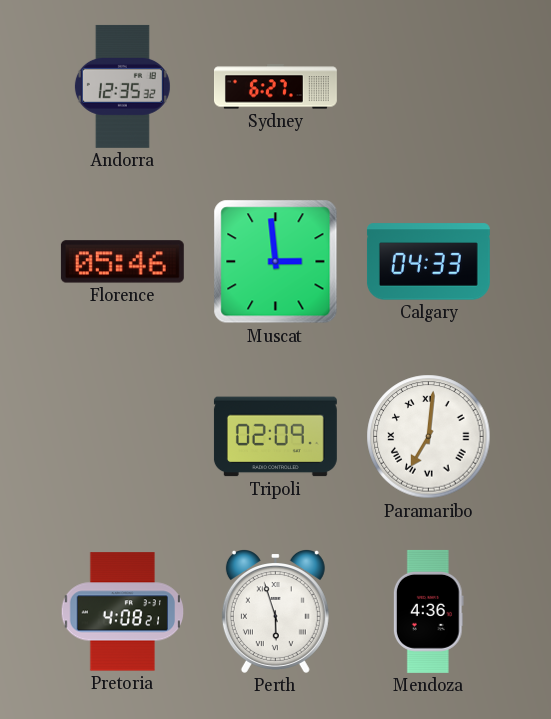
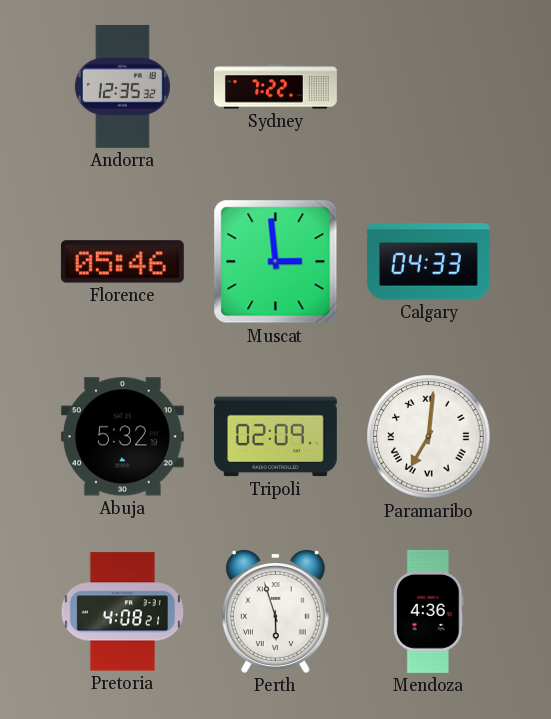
Sydney: 6:27 -> 7:22
Abuja: none -> 5:32
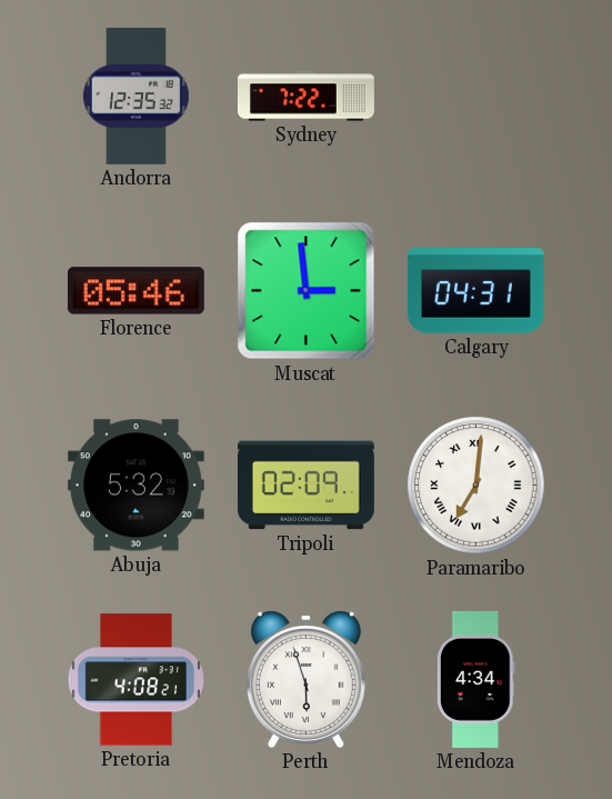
Calgary: 04:33 -> 04:31
Mendoza: 4:36 -> 4:34
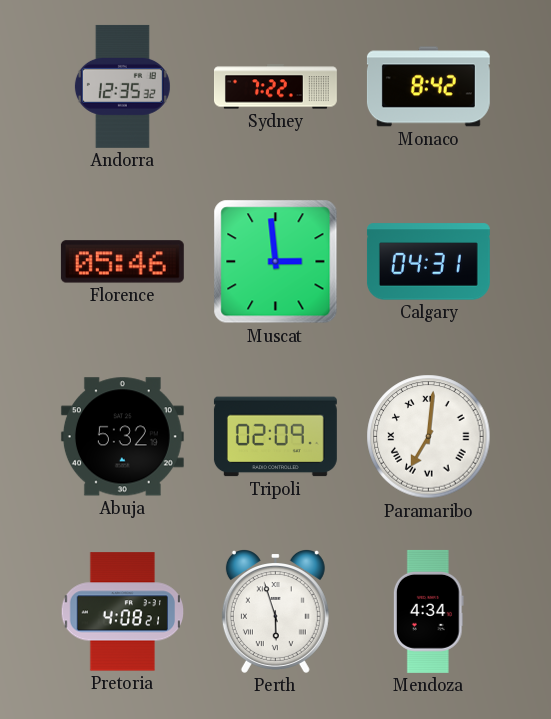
Monaco: none -> 8:42
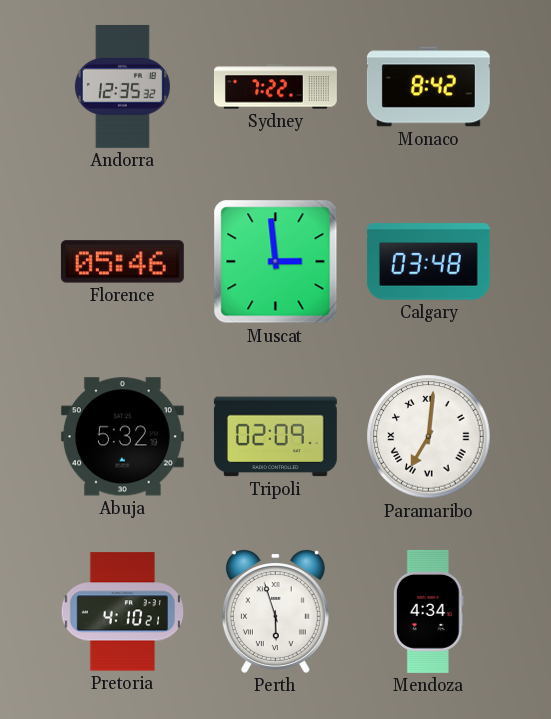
Calgary: 04:31 -> 03:48
Pretoria: 4:08 -> 4:10
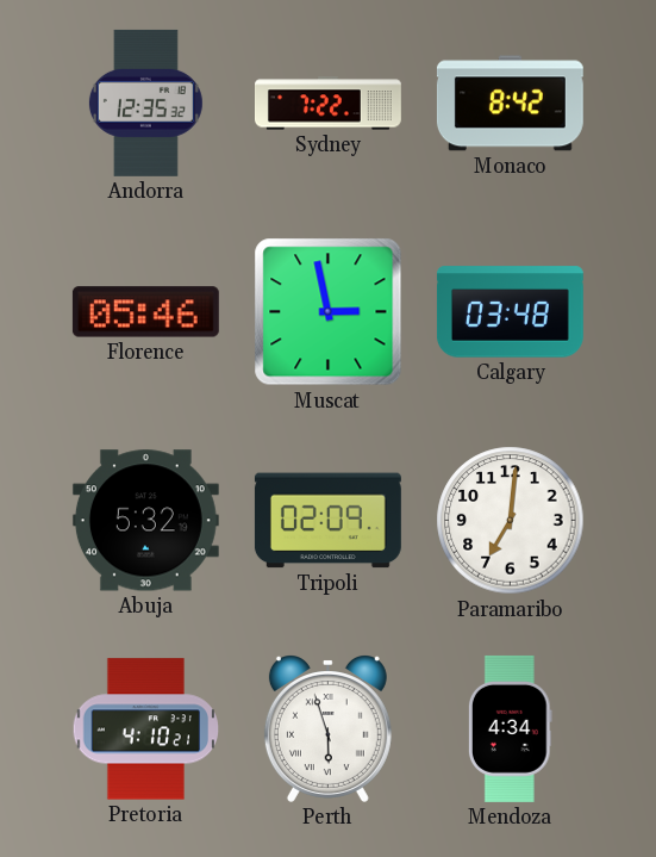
Muscat: 2:59 -> 2:58
Paramaribo numerals: Roman -> Arabic
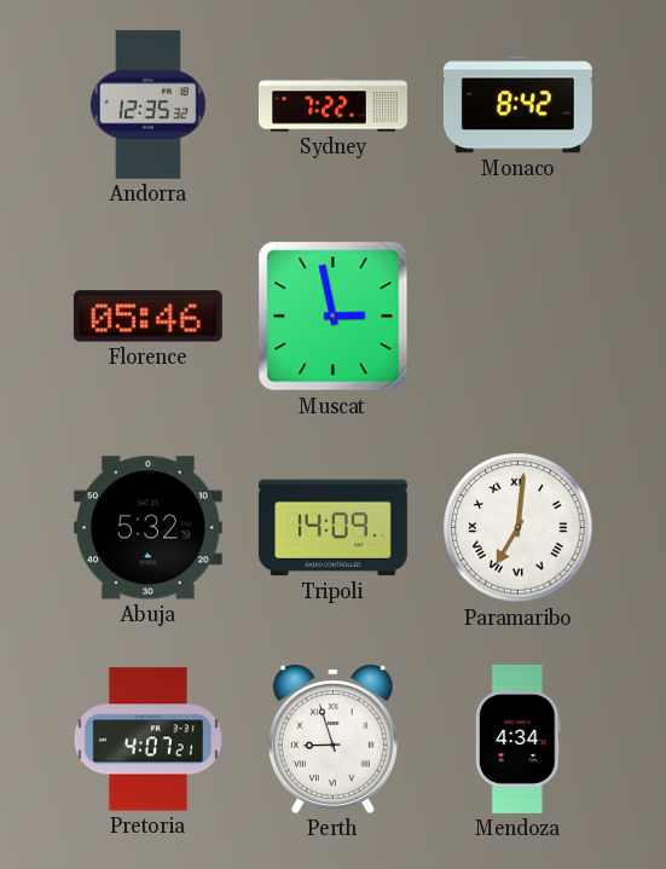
Calgary: 03:48 -> none
Tripoli: 02:09 -> 14:09
Paramaribo numerals: Arabic -> Roman
Pretoria: 4:10 -> 4:07
Perth: 5:57 -> 8:57
